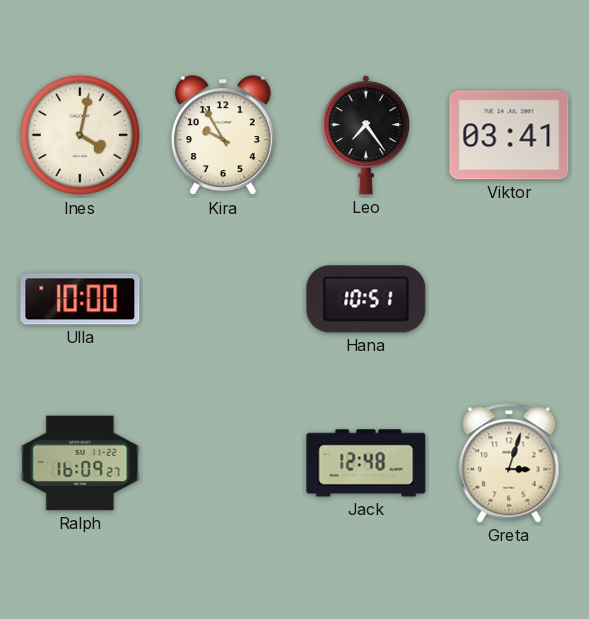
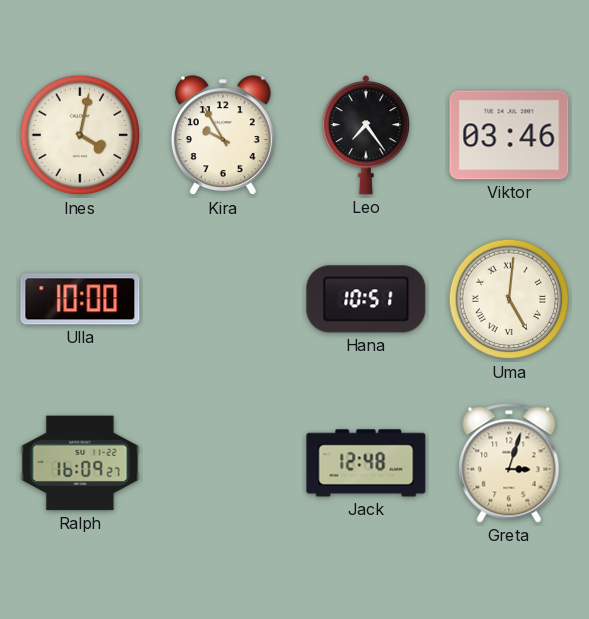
Viktor: 03:41 -> 03:46
Uma: none -> 5:01
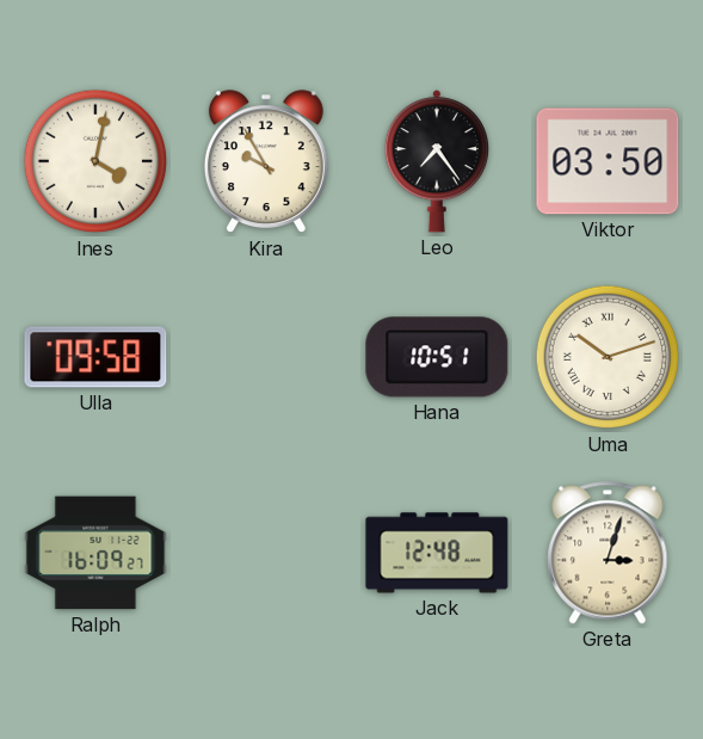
Viktor: 03:46 -> 03:50
Ulla: 10:00 -> 09:58
Uma: 5:01 -> 10:12
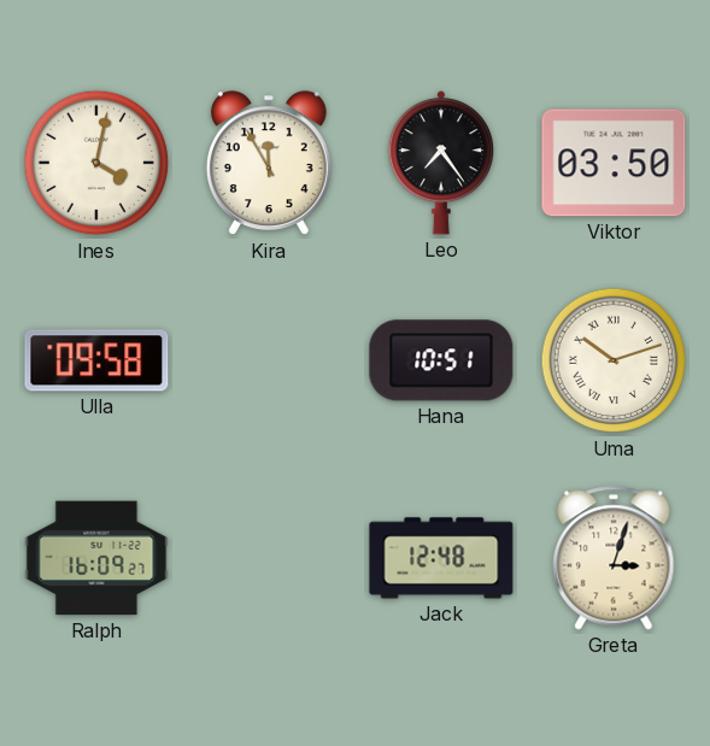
Kira: 9:55 -> 11:55
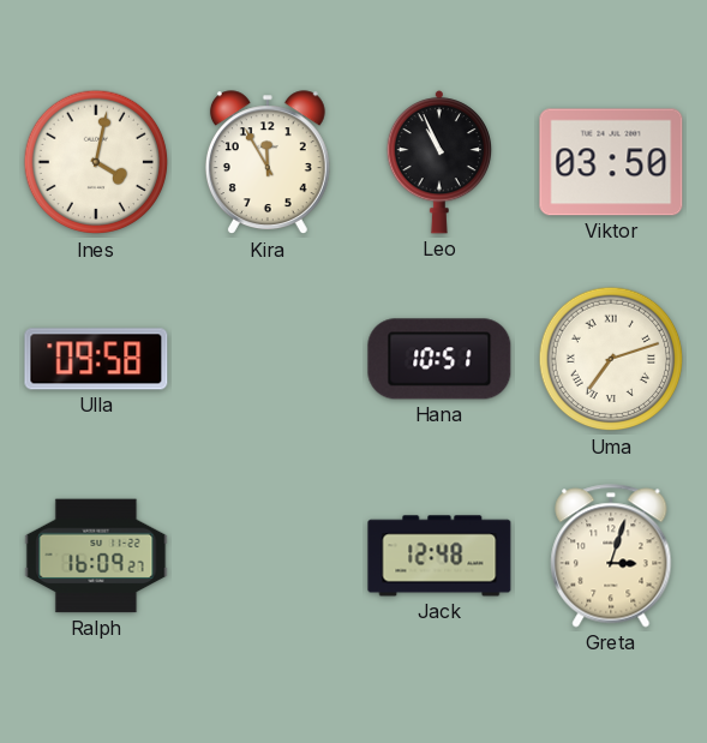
Leo: 7:24 -> 10:56
Uma: 10:12 -> 7:12
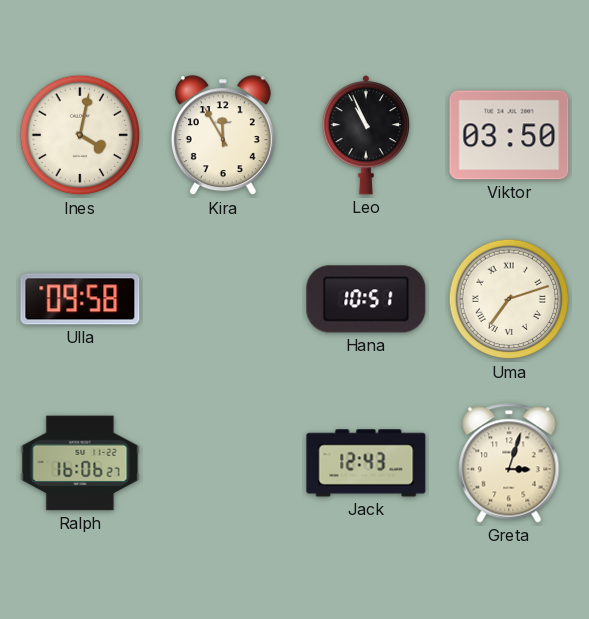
Ralph: 16:09 -> 16:06
Jack: 12:48 -> 12:43
